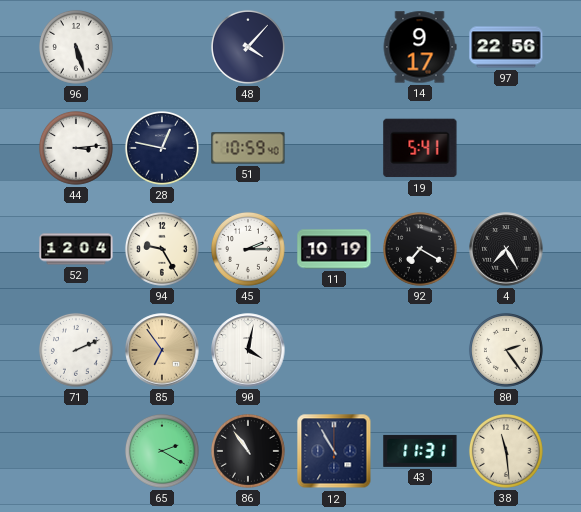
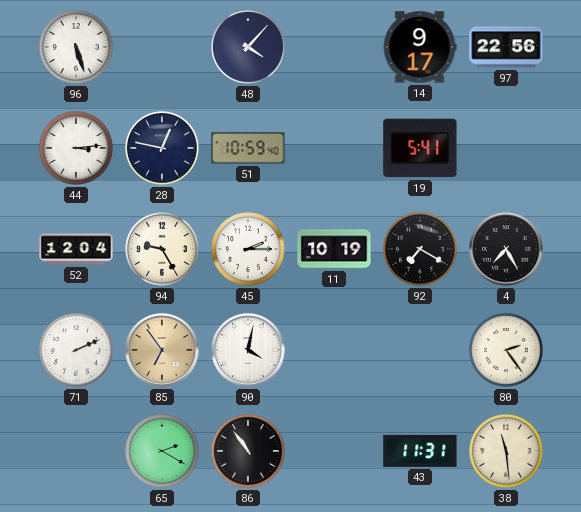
12: 10:55 -> none
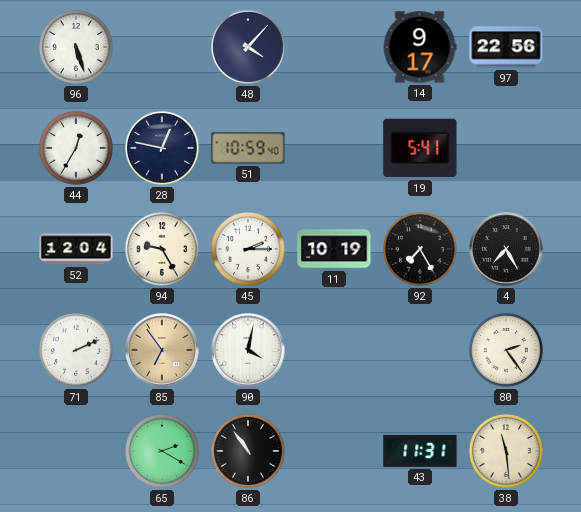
44: 3:14 -> 12:35
92: 7:20 -> 7:25
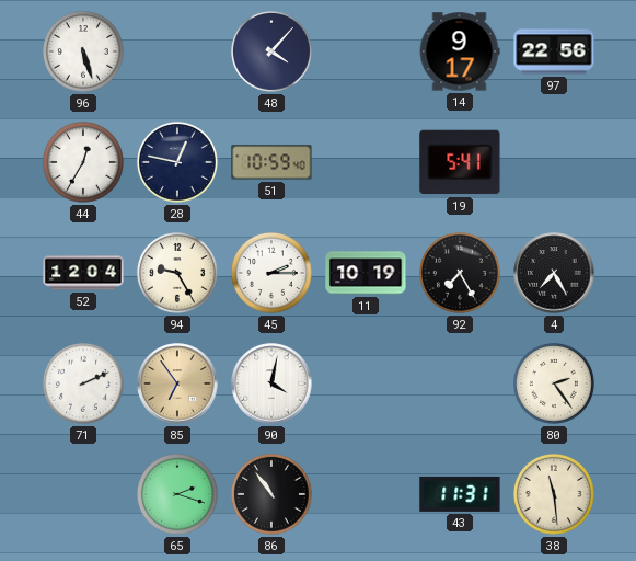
65: 2:20 -> 2:18
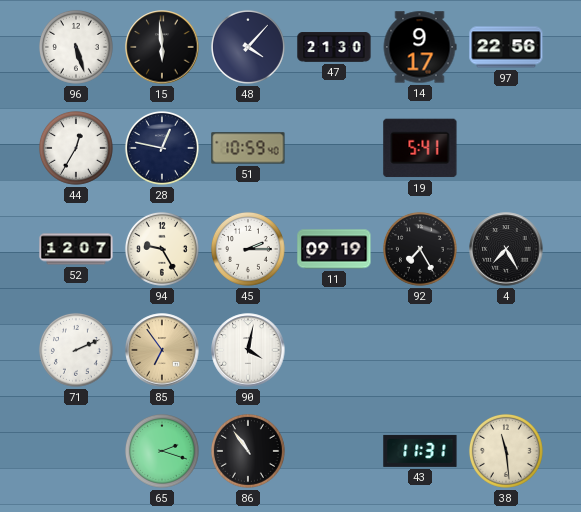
15: none -> 5:59
47: none -> 21:30
52: 12:04 -> 12:07
11: 10:19 -> 09:19
80: 2:24 -> none
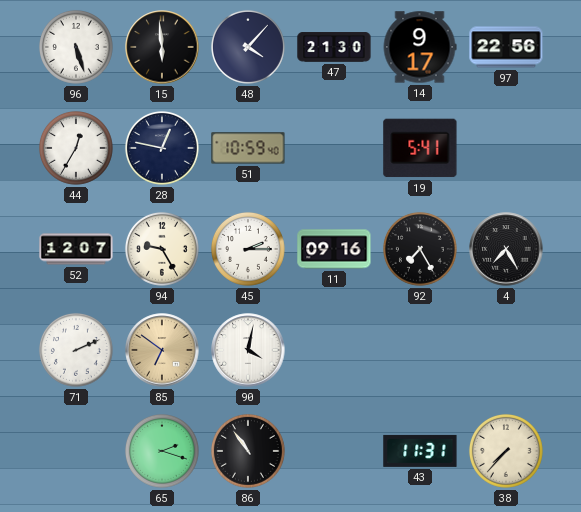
11: 09:19 -> 09:16
85: 6:54 -> 6:51
38: 11:29 -> 7:37
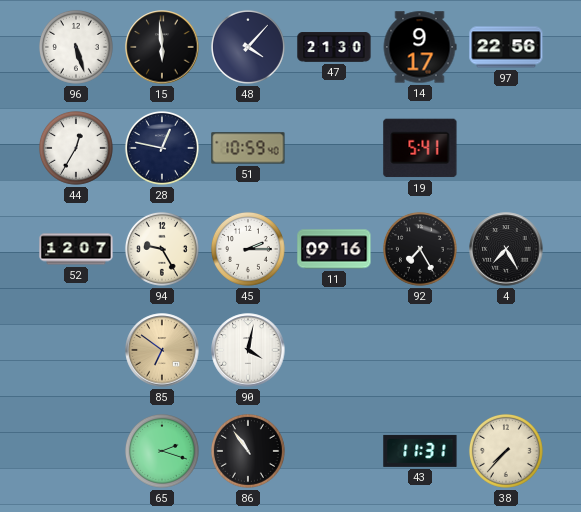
71: 2:11 -> none
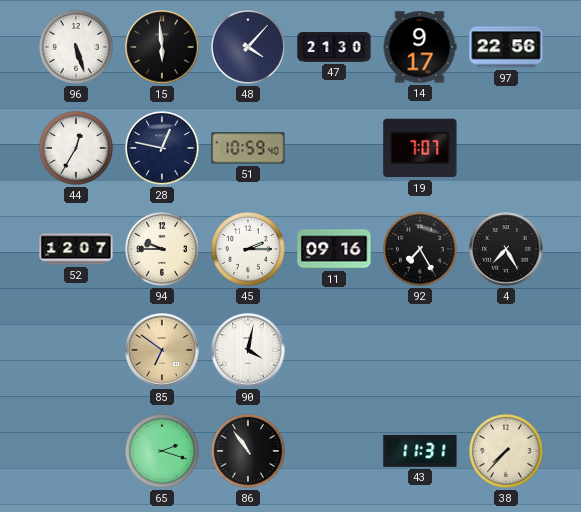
19: 5:41 -> 7:07
94: 9:25 -> 9:45
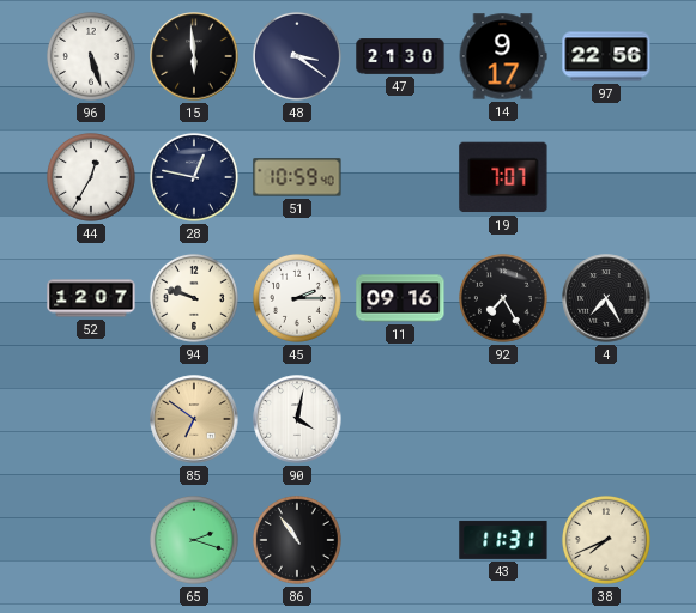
48: 4:07 -> 3:21
94: 9:45 -> 9:48
38: 7:37 -> 7:41
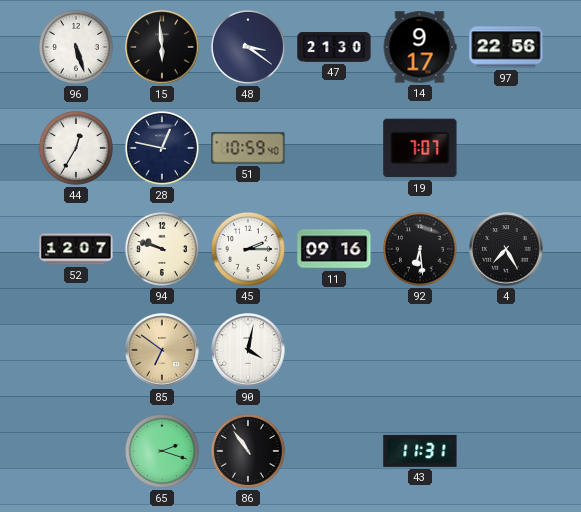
92: 7:25 -> 6:29
38: 7:41 -> none
